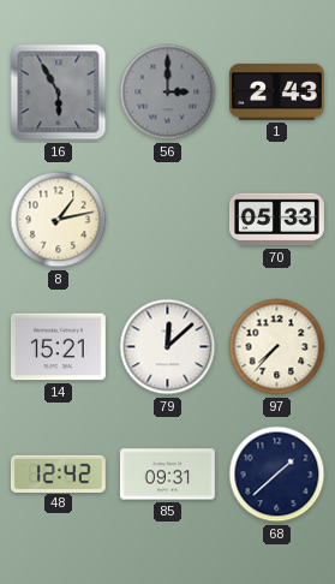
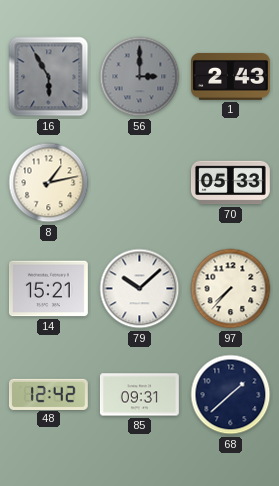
79: 12:08 -> 10:08
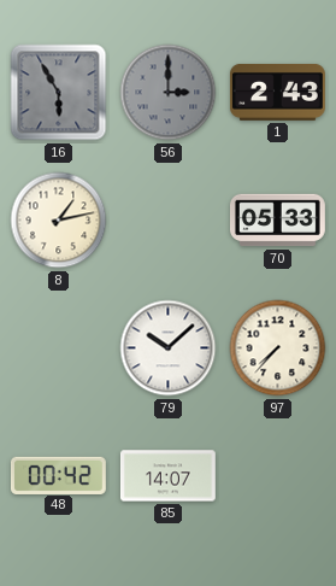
14: 15:21 -> none
48: 12:42 -> 00:42
85: 09:31 -> 14:07
68: 1:38 -> none
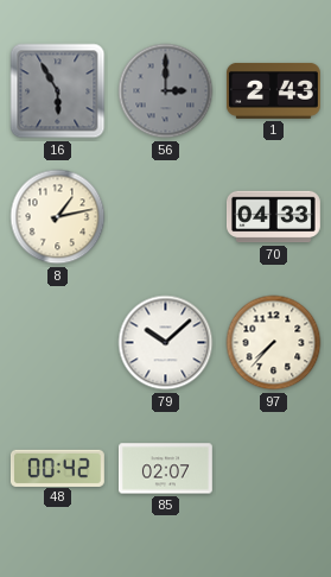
70: 05:33 -> 04:33
85: 14:07 -> 02:07
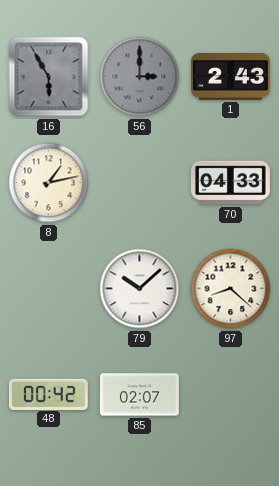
97: 7:37 -> 8:22
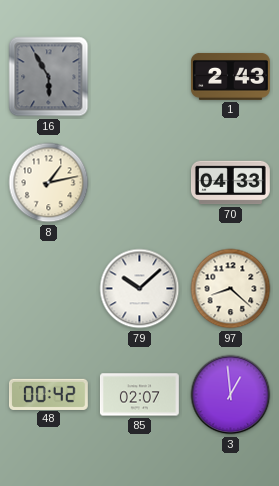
56: 3:00 -> none
3: none -> 12:59
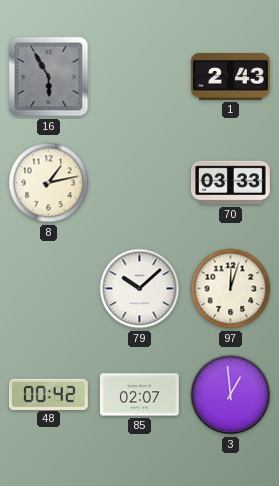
70: 04:33 -> 03:33
97: 8:22 -> 12:03
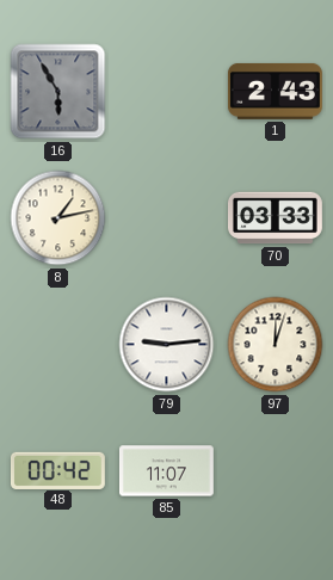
79: 10:08 -> 9:14
85: 02:07 -> 11:07
3: 12:59 -> none
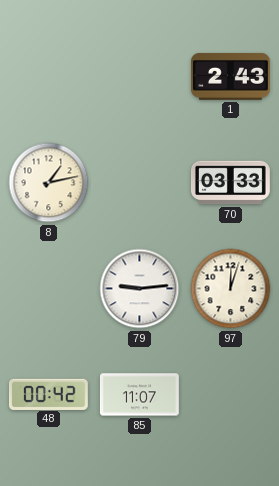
16: 5:55 -> none
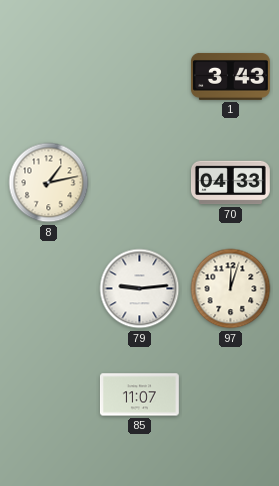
1: 2:43 -> 3:43
70: 03:33 -> 04:33
48: 00:42 -> none
